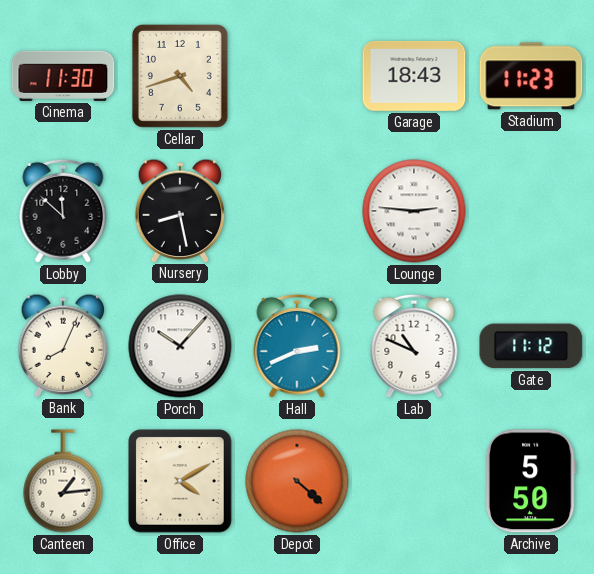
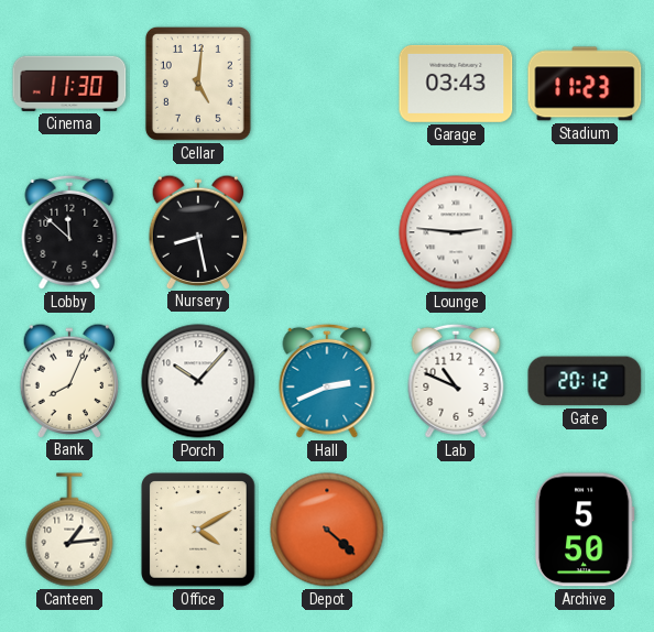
Cellar: 4:42 -> 5:01
Garage: 18:43 -> 03:43
Gate: 11:12 -> 20:12
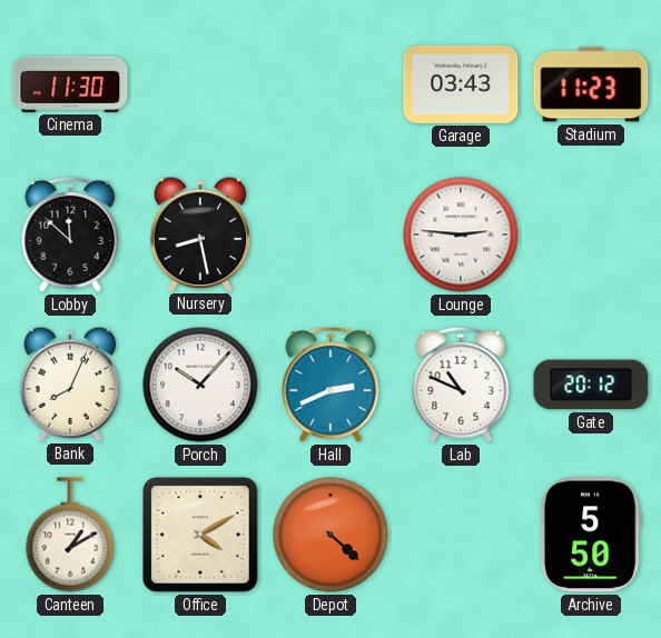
Cellar: 5:01 -> none
Canteen: 1:14 -> 1:10
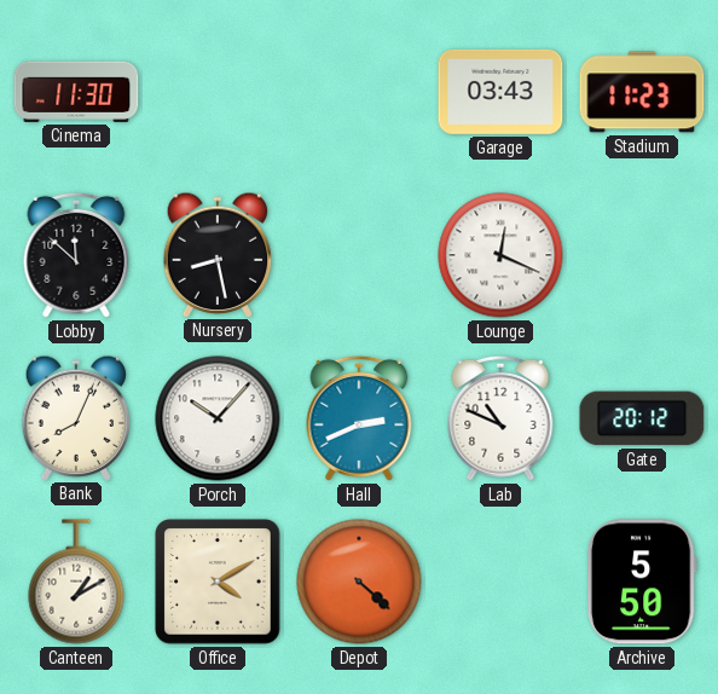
Lounge: 2:46 -> 12:19
